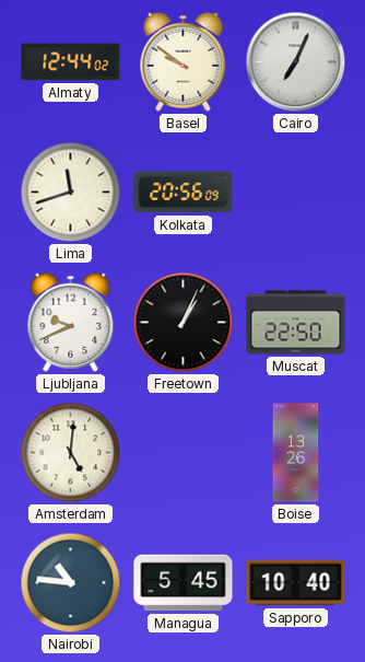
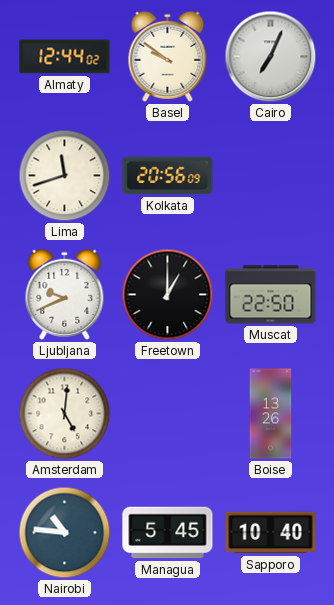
Freetown: 1:04 -> 1:00
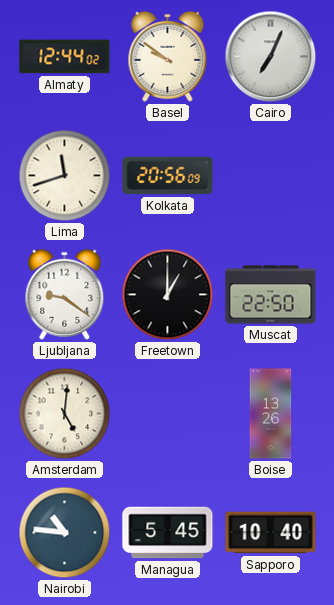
Ljubljana: 9:41 -> 9:21
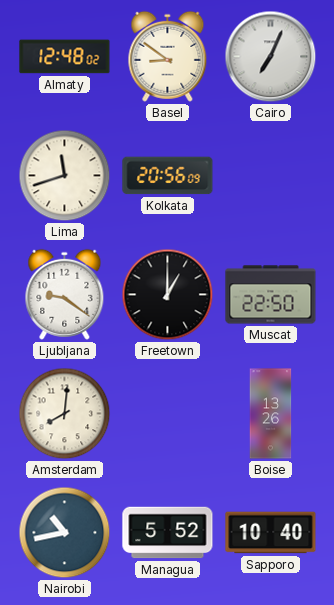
Almaty: 12:44 -> 12:48
Basel: 9:51 -> 8:51
Amsterdam: 5:01 -> 8:01
Nairobi: 10:46 -> 10:43
Managua: 5:45 -> 5:52
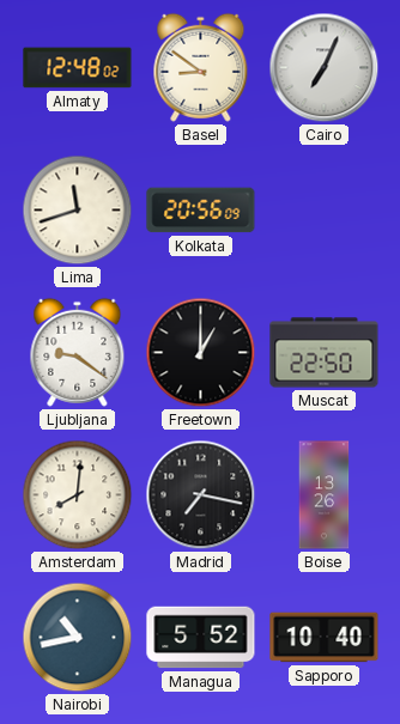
Madrid: none -> 7:17
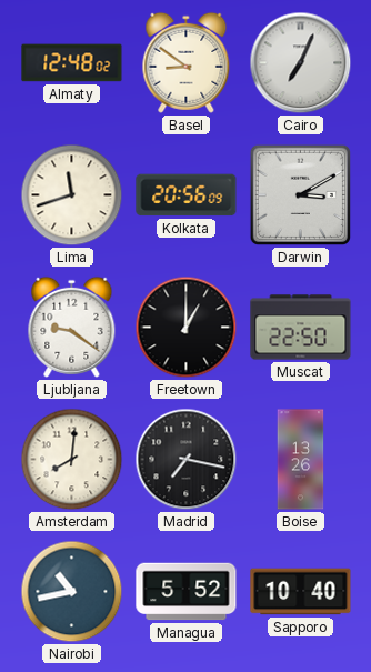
Darwin: none -> 3:10
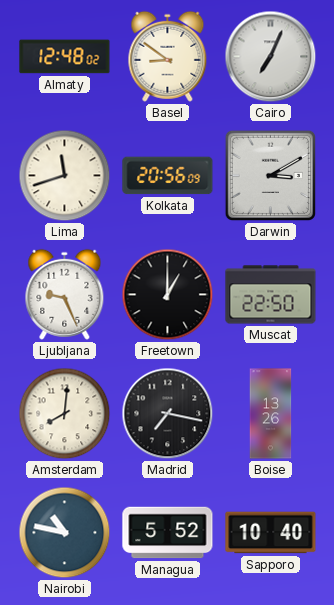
Ljubljana: 9:21 -> 9:26
Nairobi: 10:43 -> 10:47
